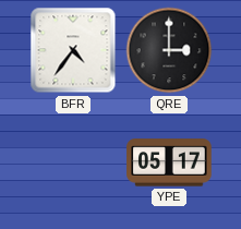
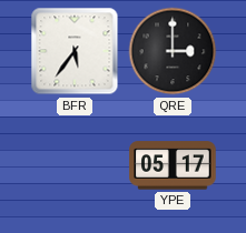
BFR: 4:36 -> 5:36
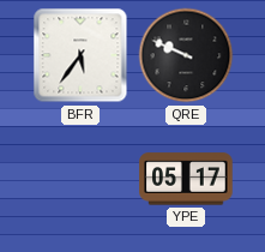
QRE: 3:00 -> 9:49
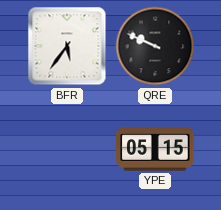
YPE: 05:17 -> 05:15
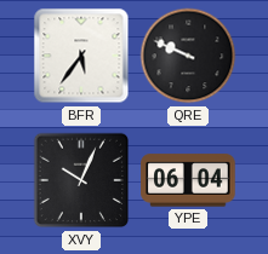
XVY: none -> 10:04
YPE: 05:15 -> 06:04
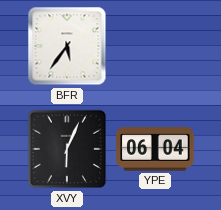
QRE: 9:49 -> none
XVY: 10:04 -> 6:04
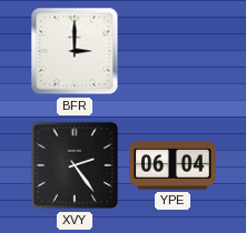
BFR: 5:36 -> 3:00
XVY: 6:04 -> 2:24
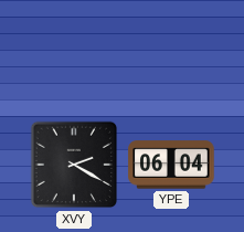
BFR: 3:00 -> none
XVY: 2:24 -> 2:20
